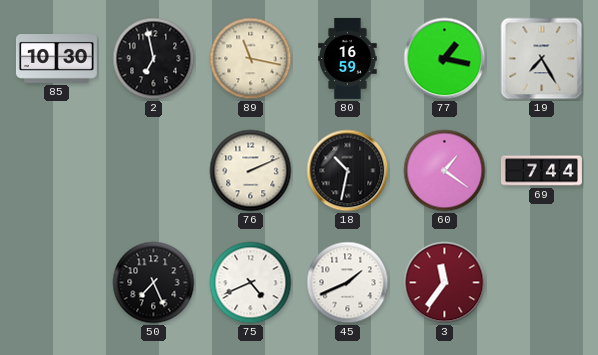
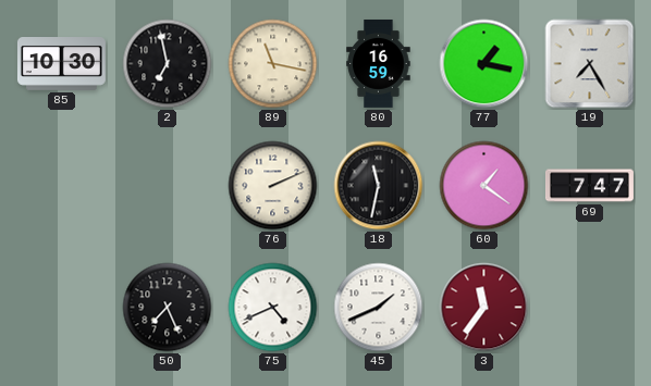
18: 10:32 -> 11:32
69: 7:44 -> 7:47
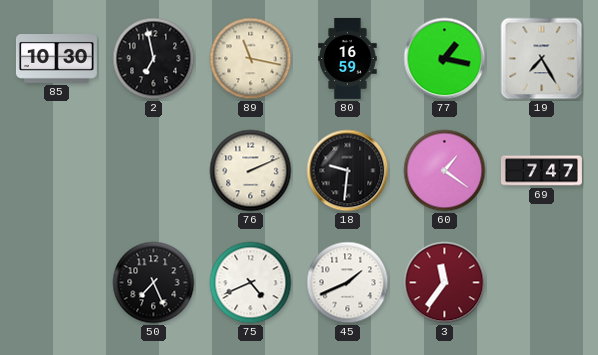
18: 11:32 -> 9:31
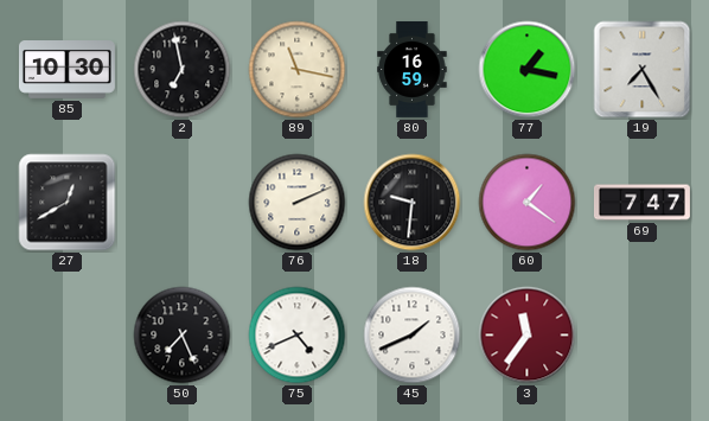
27: none -> 12:40
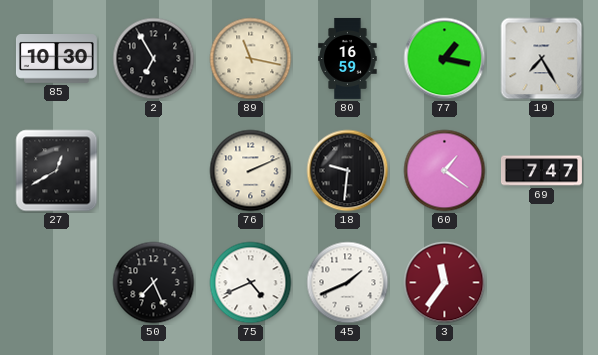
2: 6:58 -> 6:55
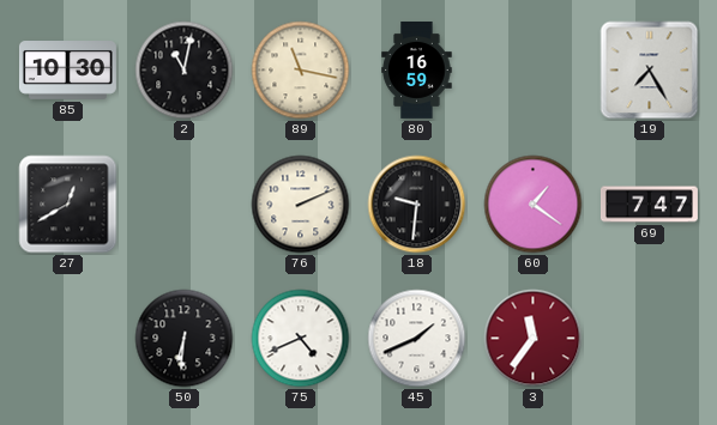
2: 6:55 -> 11:02
77: 1:17 -> none
50: 7:26 -> 6:31
